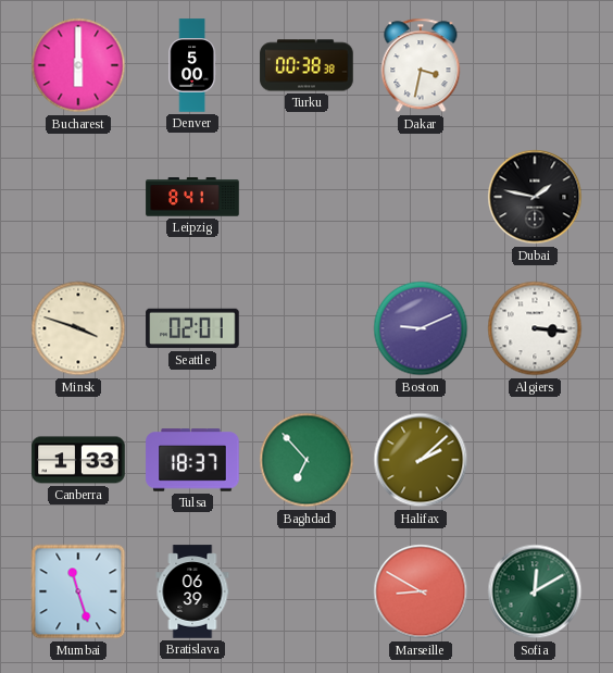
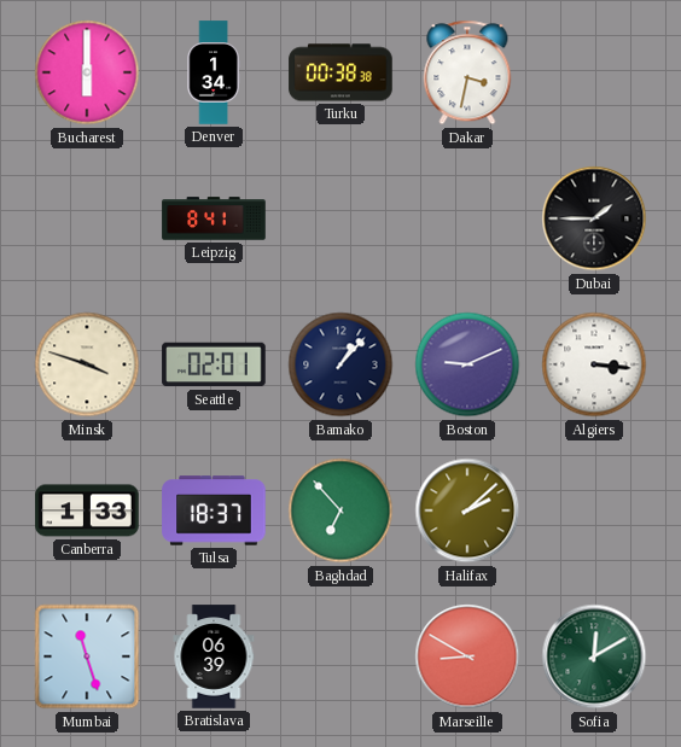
Denver: 5:00 -> 1:34
Dubai: 1:47 -> 1:45
Bamako: none -> 1:07
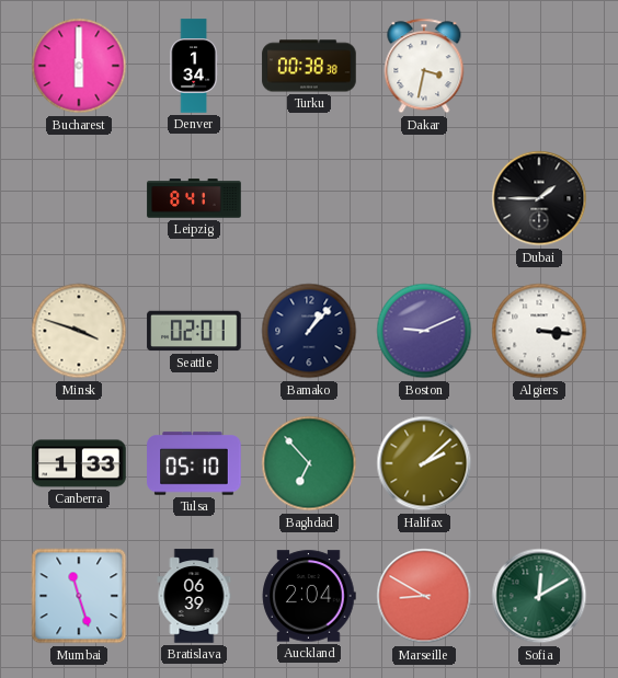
Tulsa: 18:37 -> 05:10
Auckland: none -> 2:04
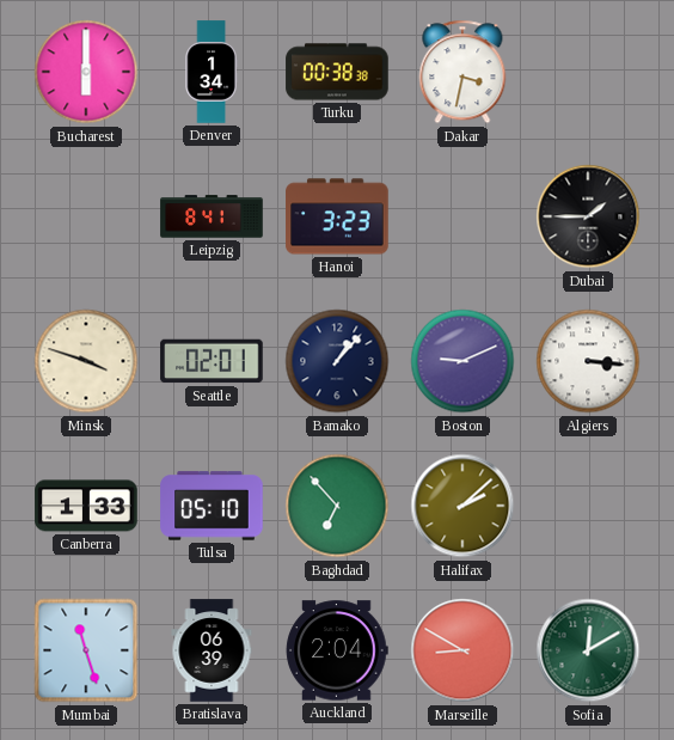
Hanoi: none -> 3:23
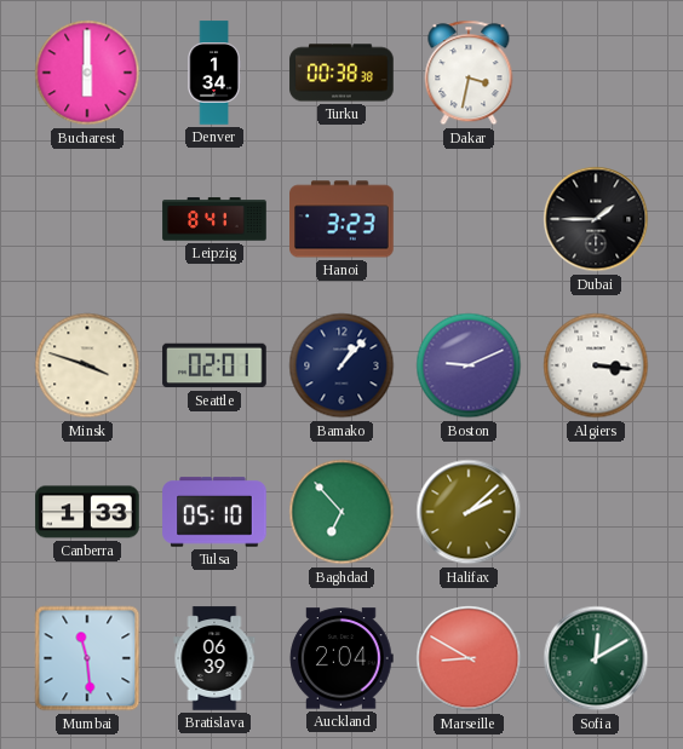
Mumbai: 11:27 -> 11:29
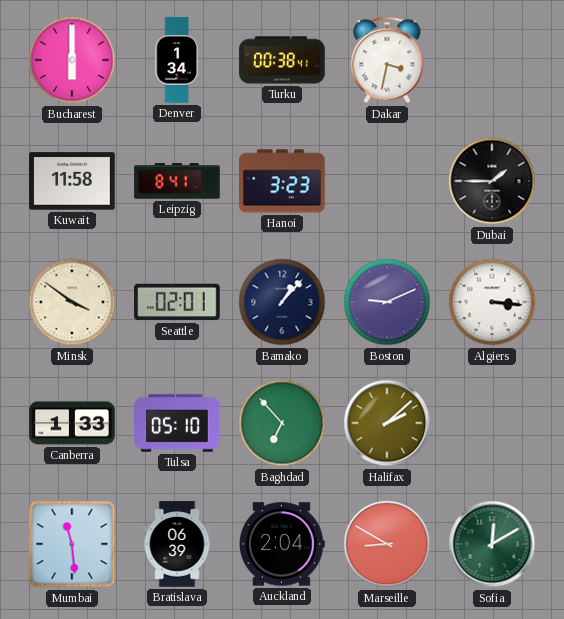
Turku: 00:38:38 -> 00:38:41
Kuwait: none -> 11:58
Minsk: 3:48 -> 3:51
